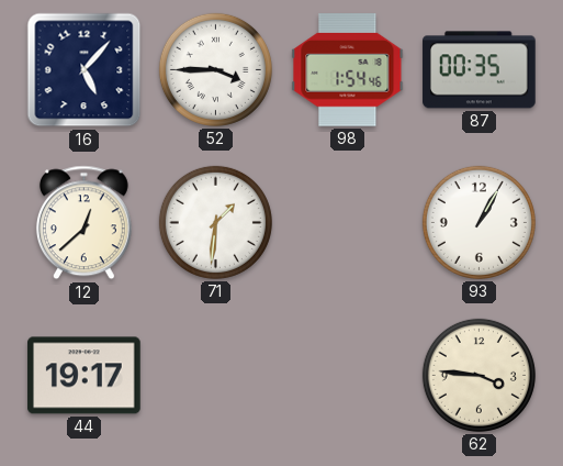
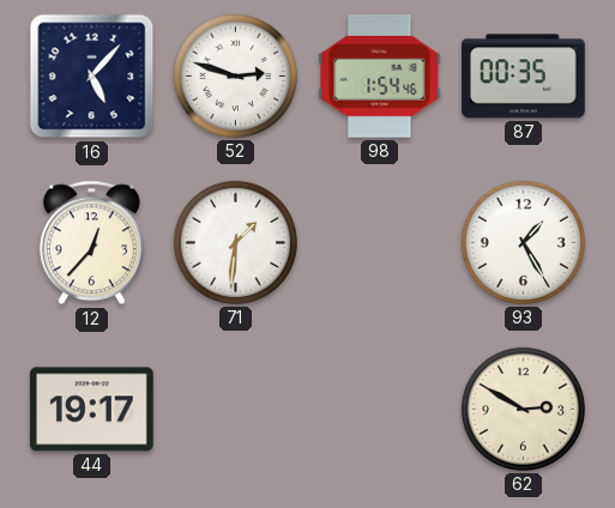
52: 3:45 -> 2:48
12: 12:38 -> 12:37
93: 1:05 -> 1:25
62: 3:46 -> 2:50
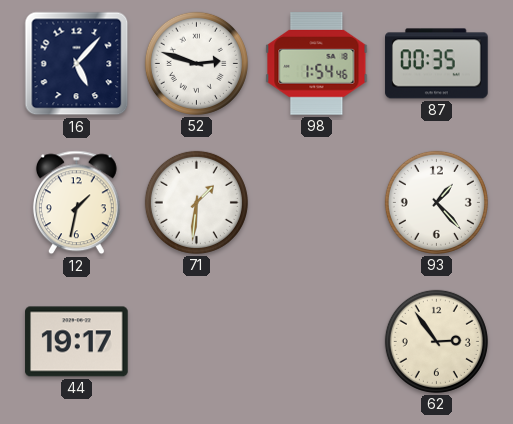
12: 12:37 -> 1:32
93: 1:25 -> 1:23
62: 2:50 -> 2:54
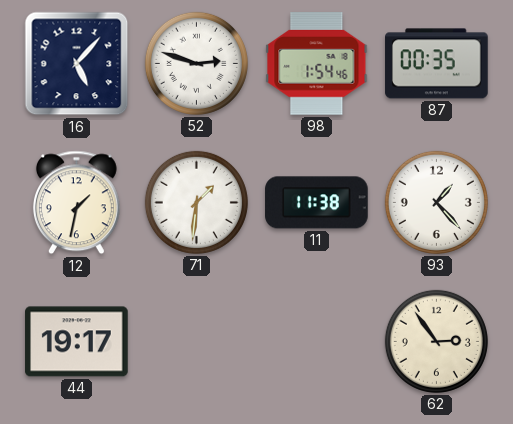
11: none -> 11:38
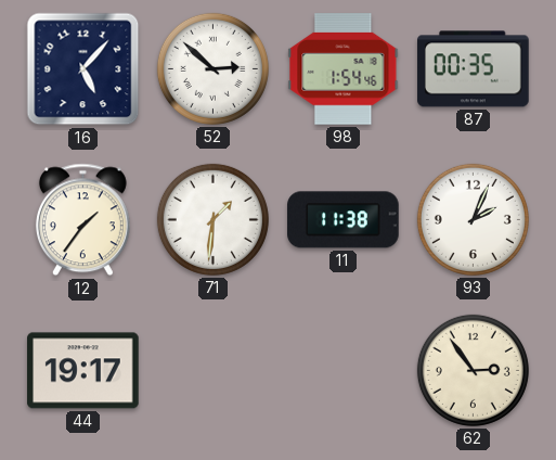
52: 2:48 -> 2:52
12: 1:32 -> 1:36
93: 1:23 -> 2:04
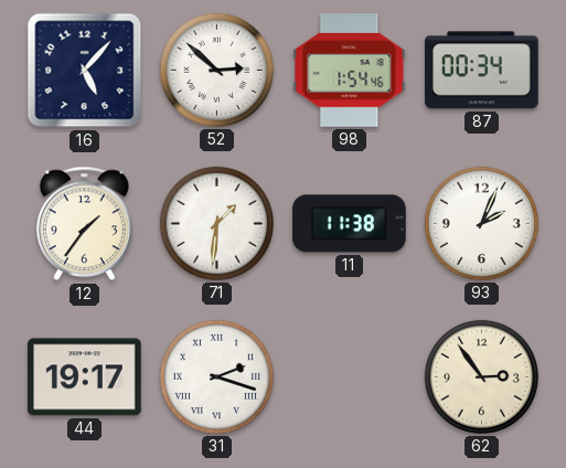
87: 00:35 -> 00:34
31: none -> 2:18
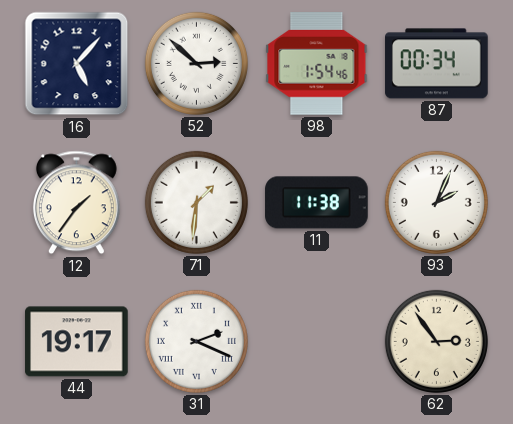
31: 2:18 -> 2:19
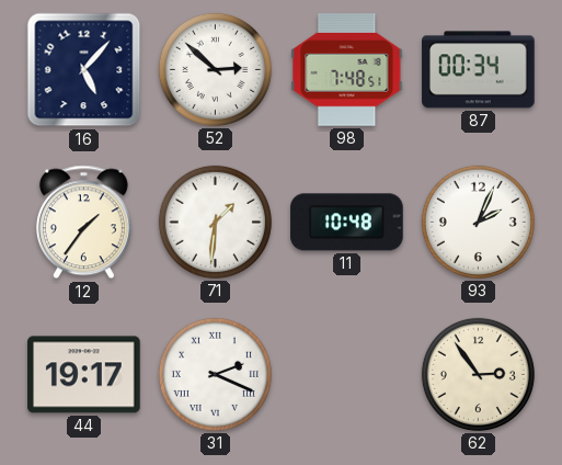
98: 1:54 -> 7:48
11: 11:38 -> 10:48
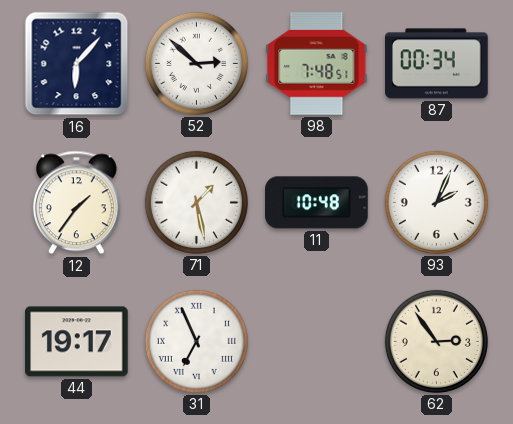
16: 5:07 -> 6:07
71: 1:31 -> 1:28
31: 2:19 -> 6:56
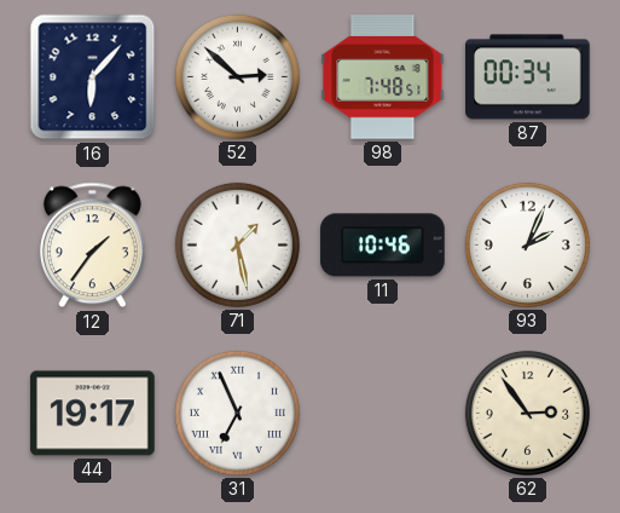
11: 10:48 -> 10:46
